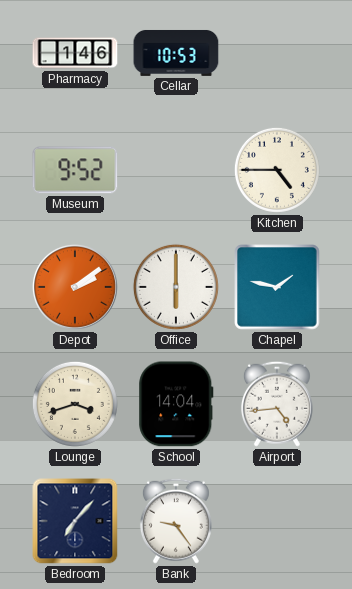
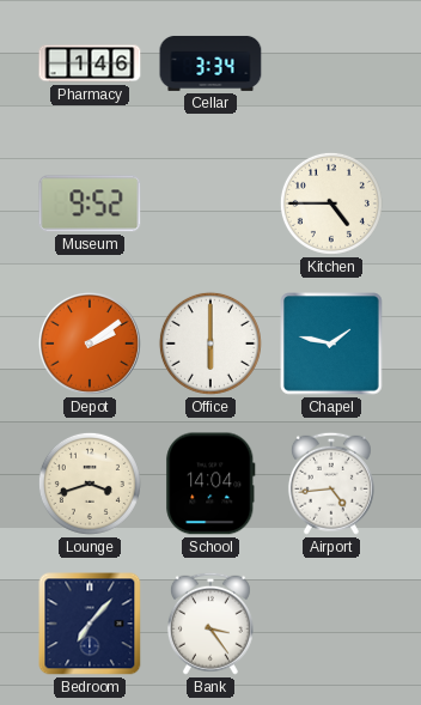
Cellar: 10:53 -> 3:34
Bank: 9:24 -> 3:24
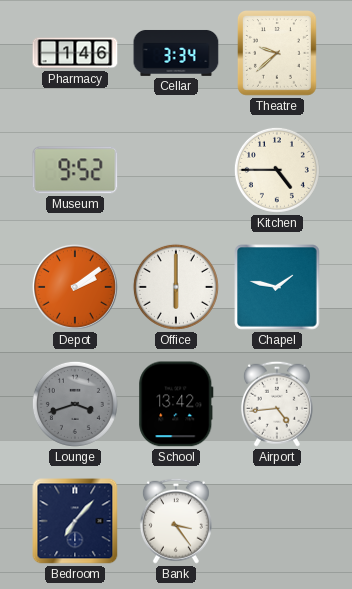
Theatre: none -> 9:38
Lounge dial: cream -> grey
School: 14:04 -> 13:42
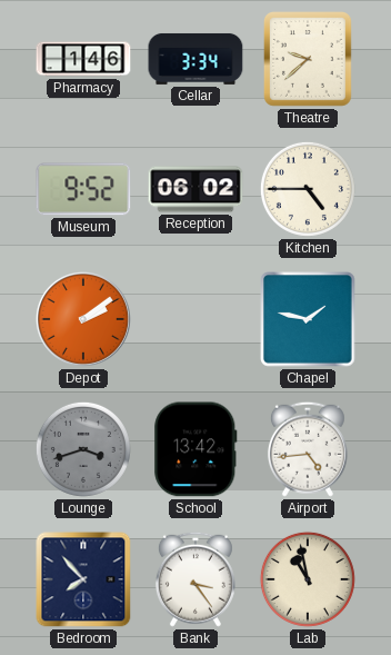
Reception: none -> 06:02
Office: 6:00 -> none
Bedroom: 7:07 -> 7:53
Lab: none -> 10:58
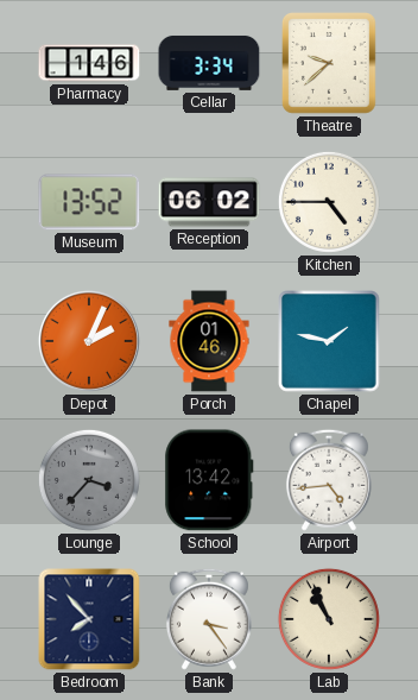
Museum: 9:52 -> 13:52
Depot: 2:09 -> 2:04
Porch: none -> 01:46
Lounge: 3:42 -> 3:37
Lab: 10:58 -> 10:56
